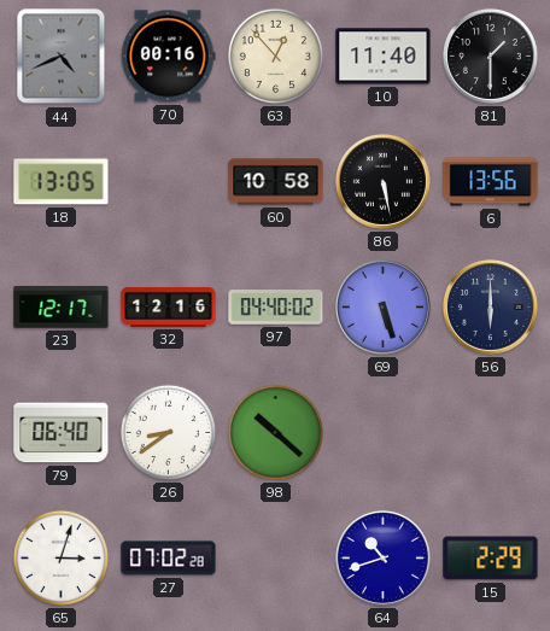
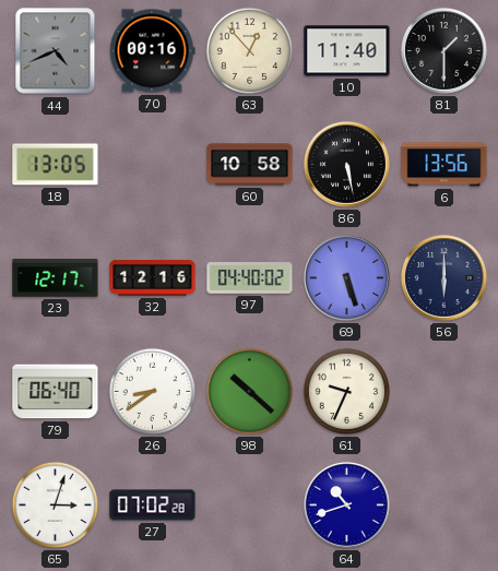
61: none -> 9:34
15: 2:29 -> none
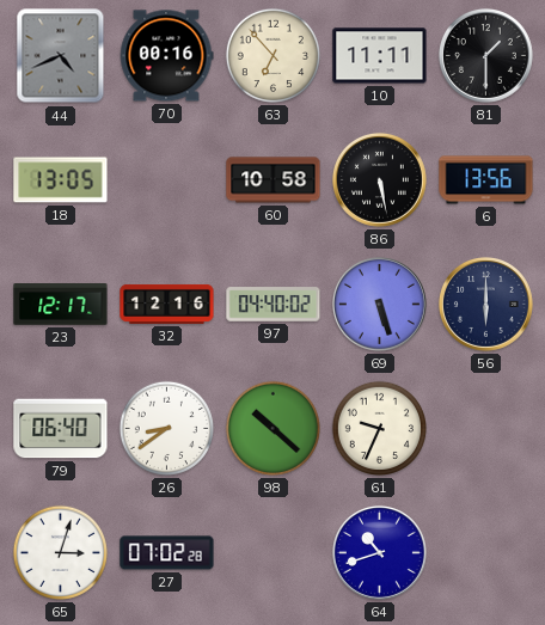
63: 12:53 -> 6:53
10: 11:40 -> 11:11
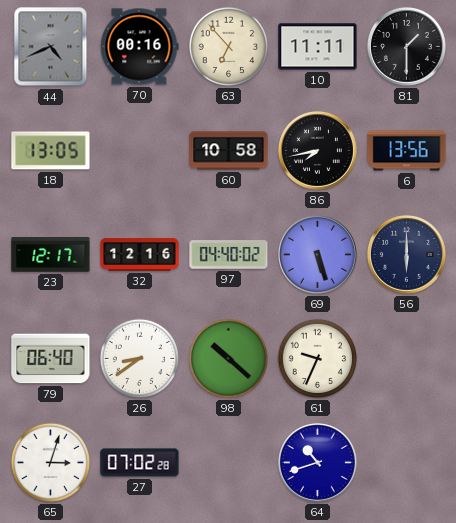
86: 5:28 -> 7:43
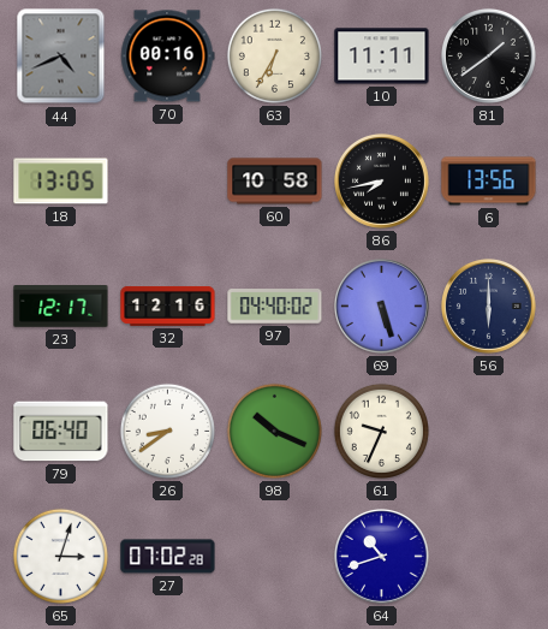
63: 6:53 -> 6:35
81: 1:30 -> 1:39
98: 10:22 -> 10:19
